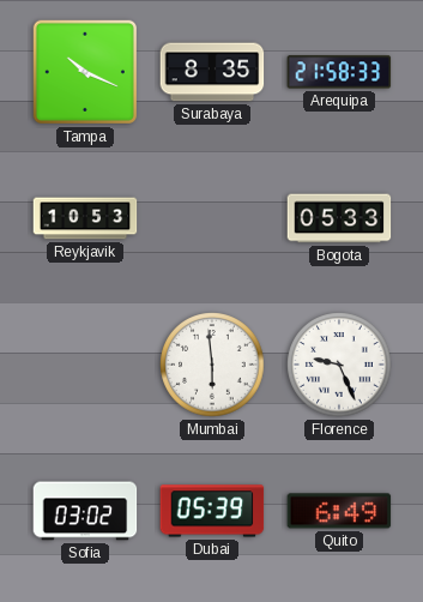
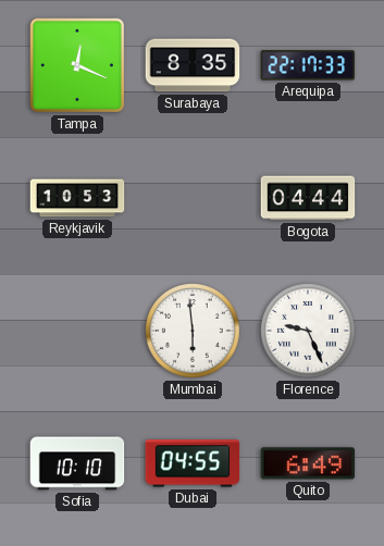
Tampa: 10:19 -> 12:19
Arequipa: 21:58 -> 22:17
Bogota: 05:33 -> 04:44
Sofia: 03:02 -> 10:10
Dubai: 05:39 -> 04:55
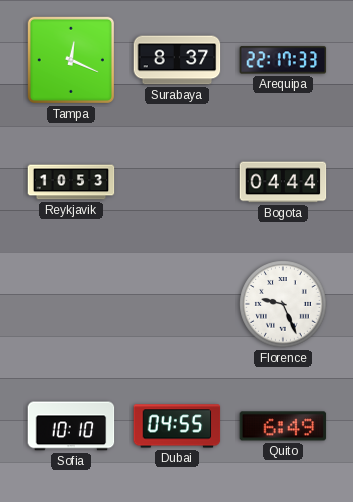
Surabaya: 8:35 -> 8:37
Mumbai: 5:59 -> none
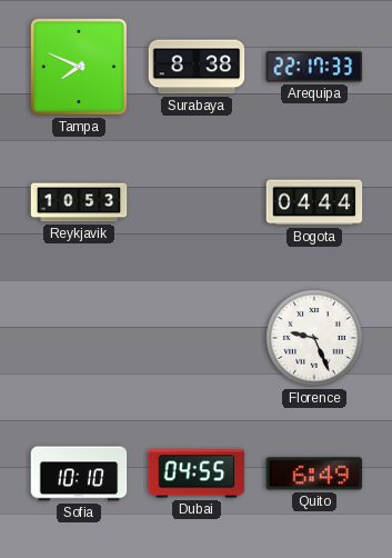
Tampa: 12:19 -> 7:49
Surabaya: 8:37 -> 8:38
